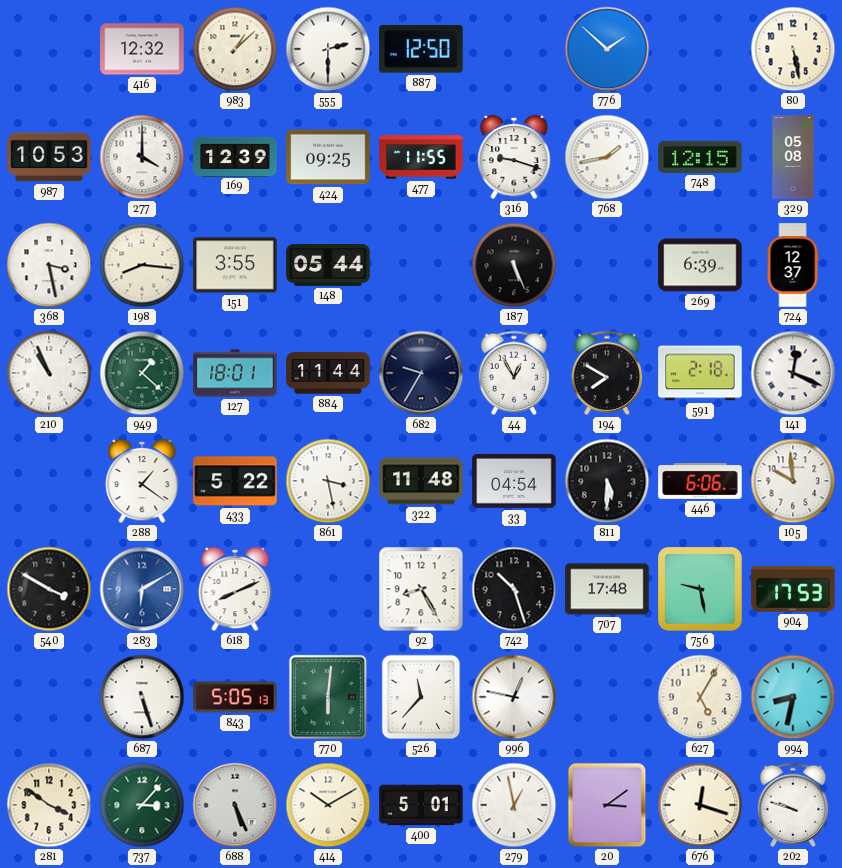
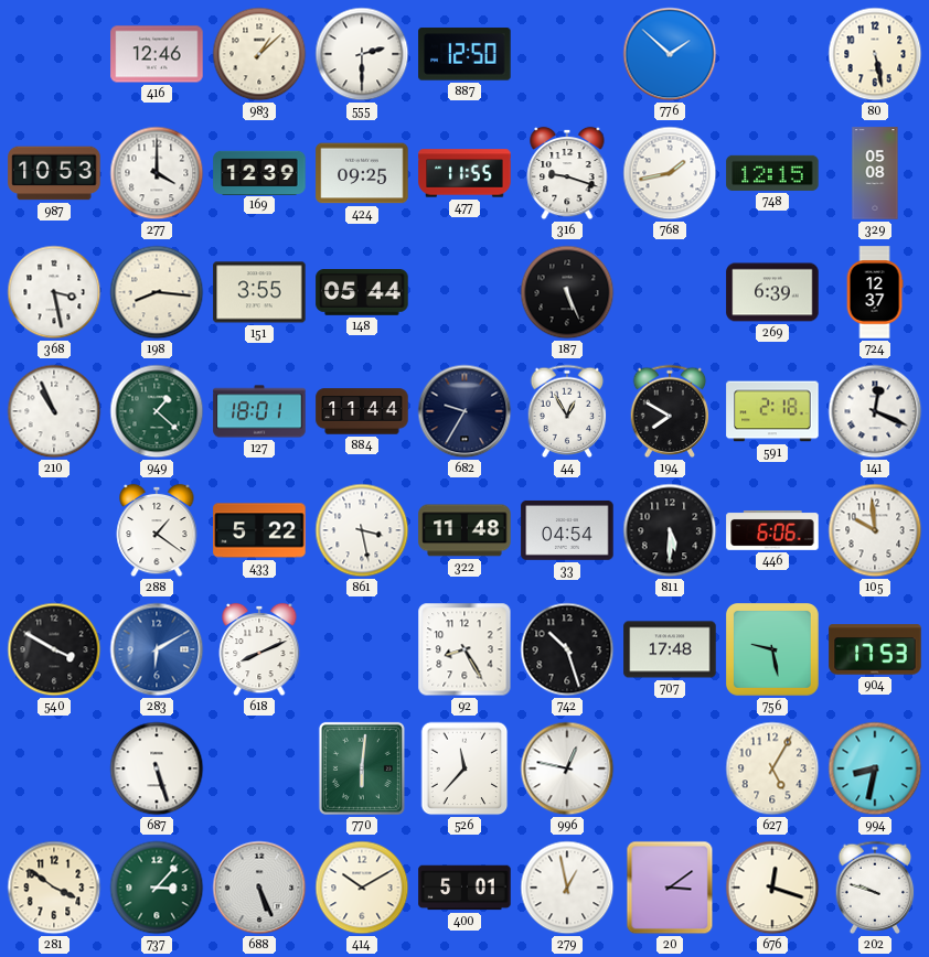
416: 12:32 -> 12:46
843: 5:05 -> none
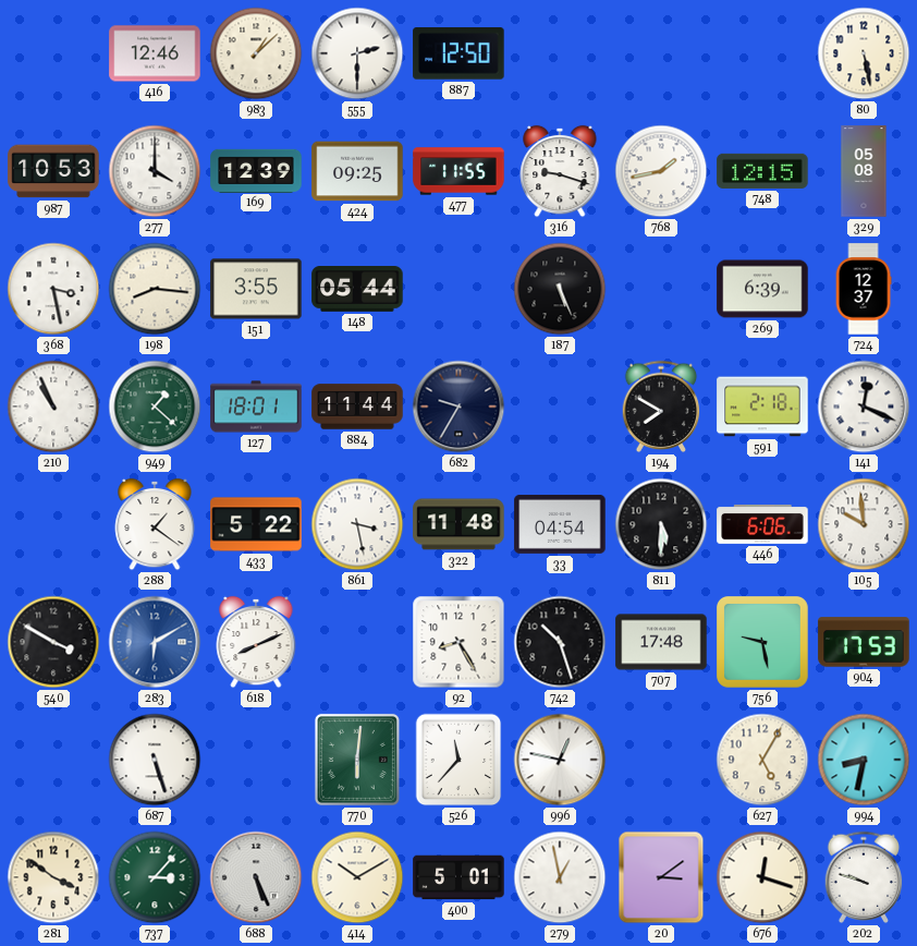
776: 1:52 -> none
44: 12:55 -> none
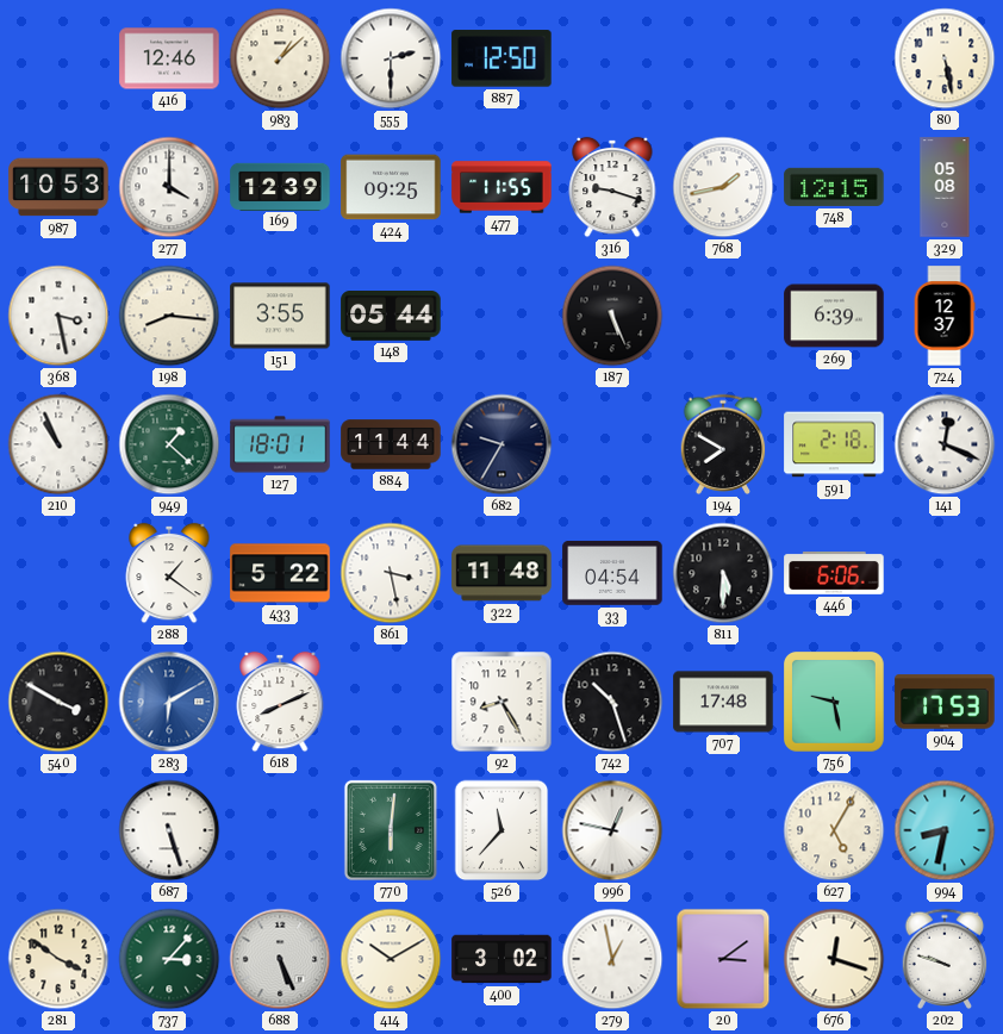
105: 9:59 -> none
400: 5:01 -> 3:02
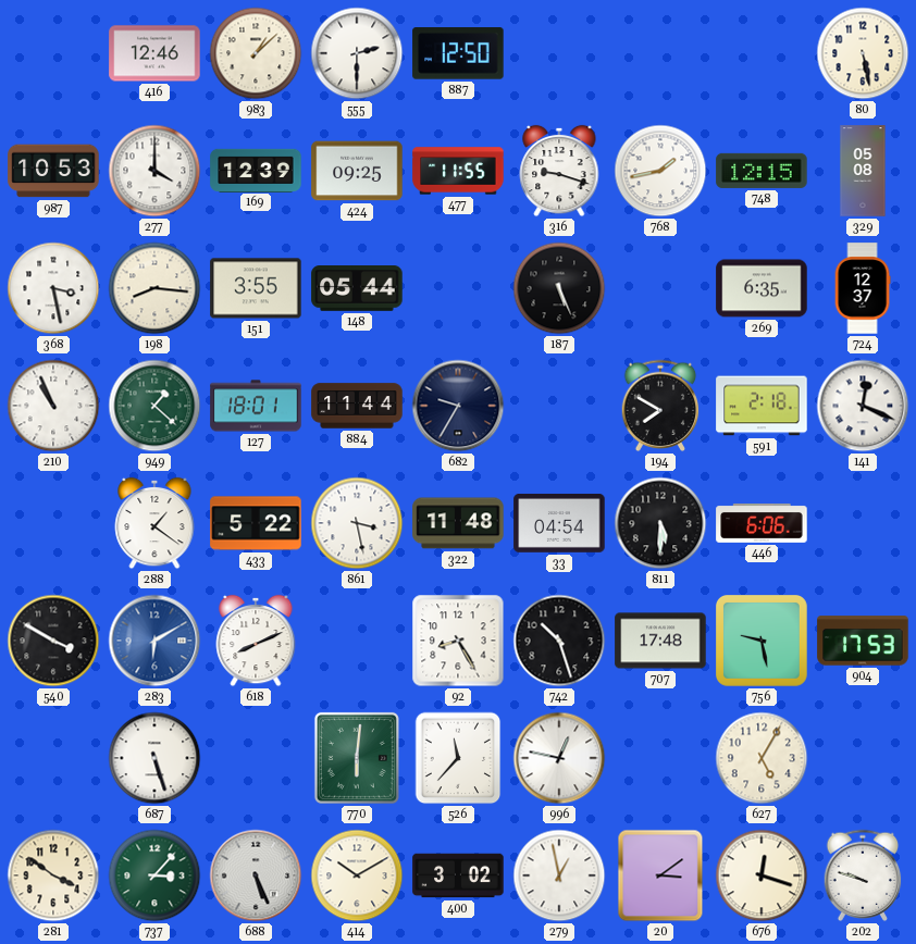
269: 6:39 -> 6:35
994: 8:32 -> none
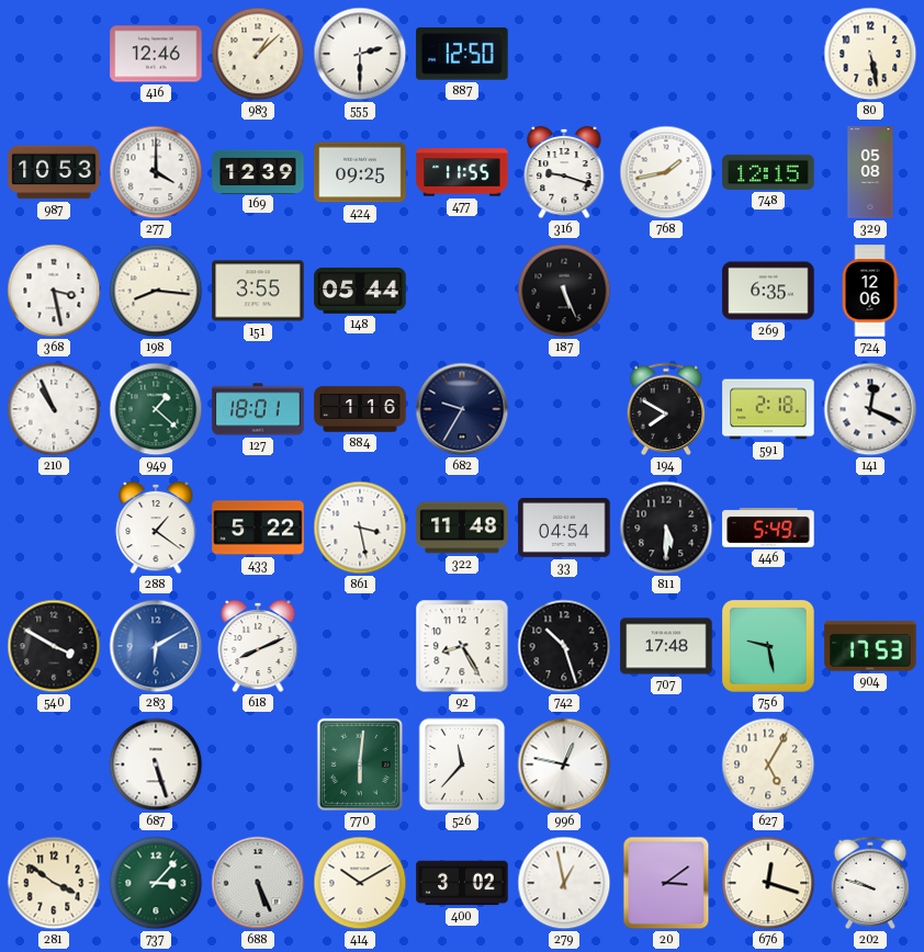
724: 12:37 -> 12:06
884: 11:44 -> 1:16
446: 6:06 -> 5:49
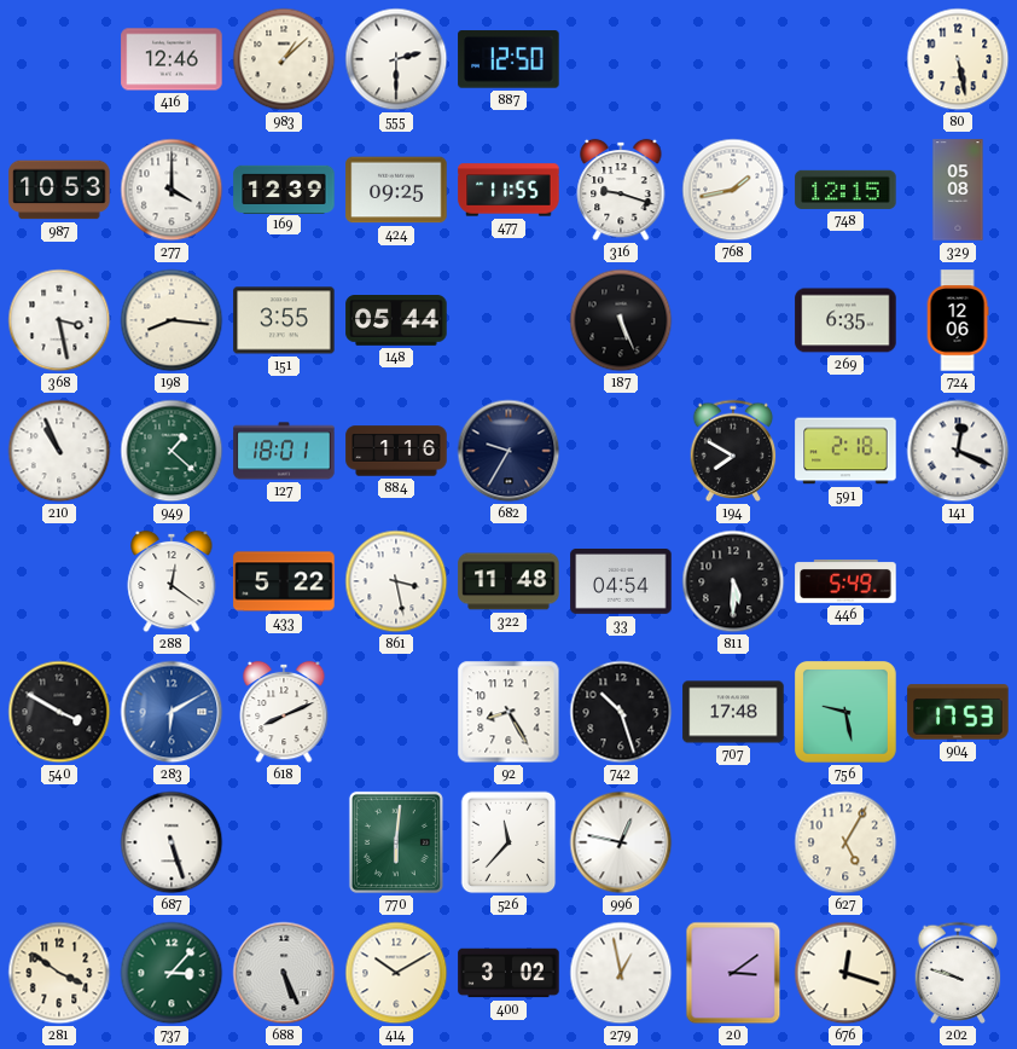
288: 1:21 -> 12:21
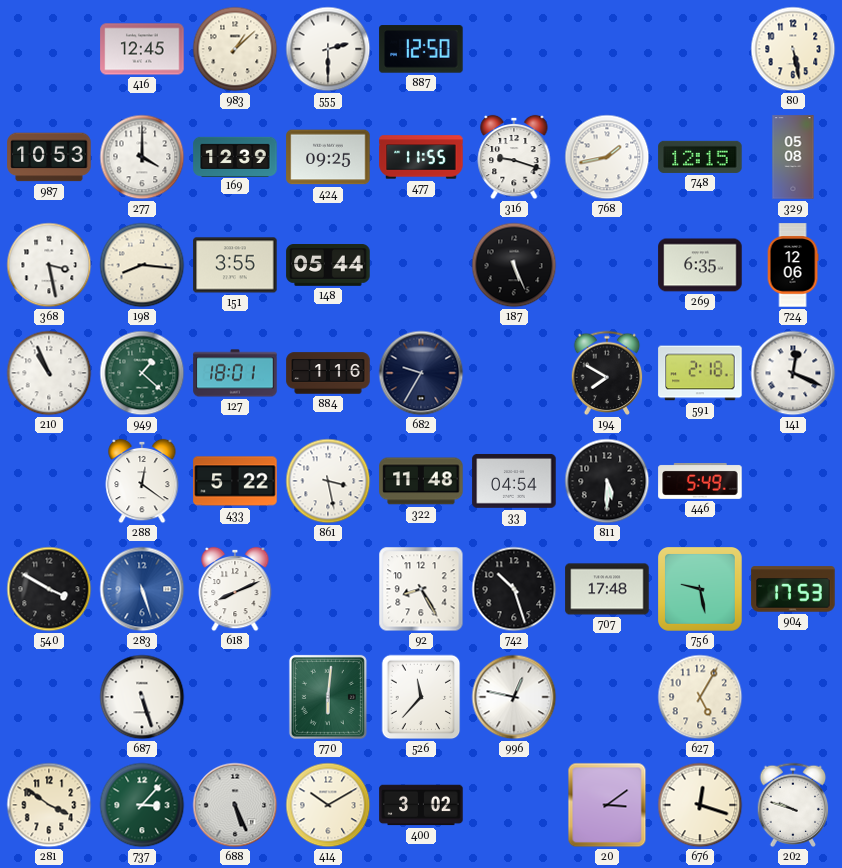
416: 12:46 -> 12:45
283: 6:10 -> 5:27
279: 12:58 -> none
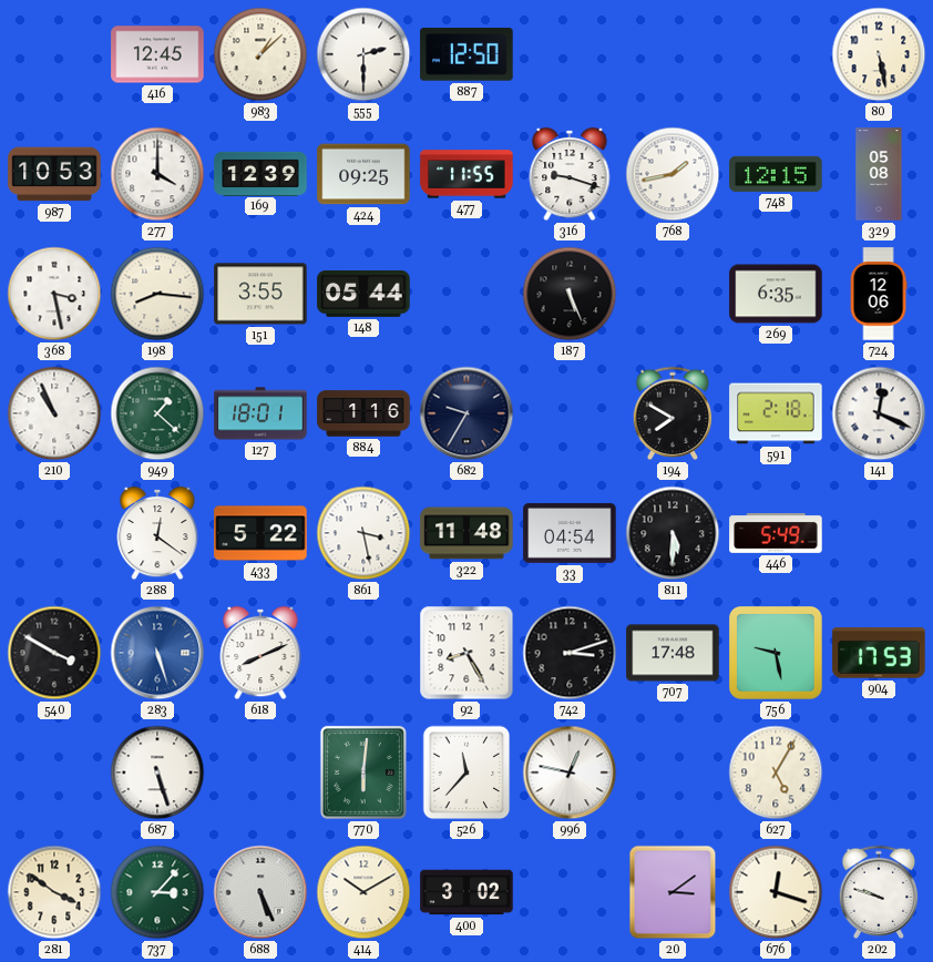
742: 10:27 -> 3:12
